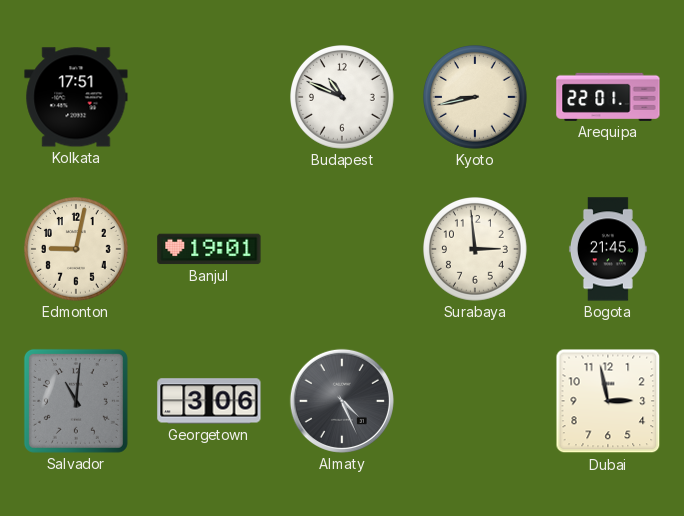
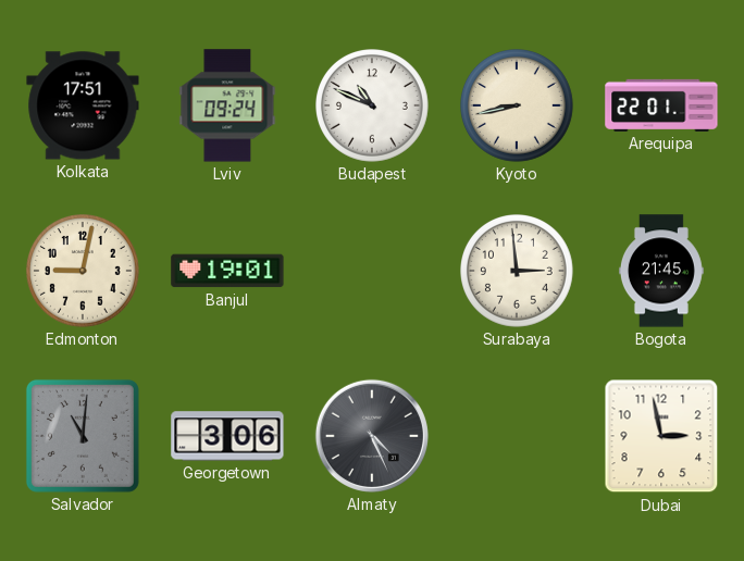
Lviv: none -> 09:24
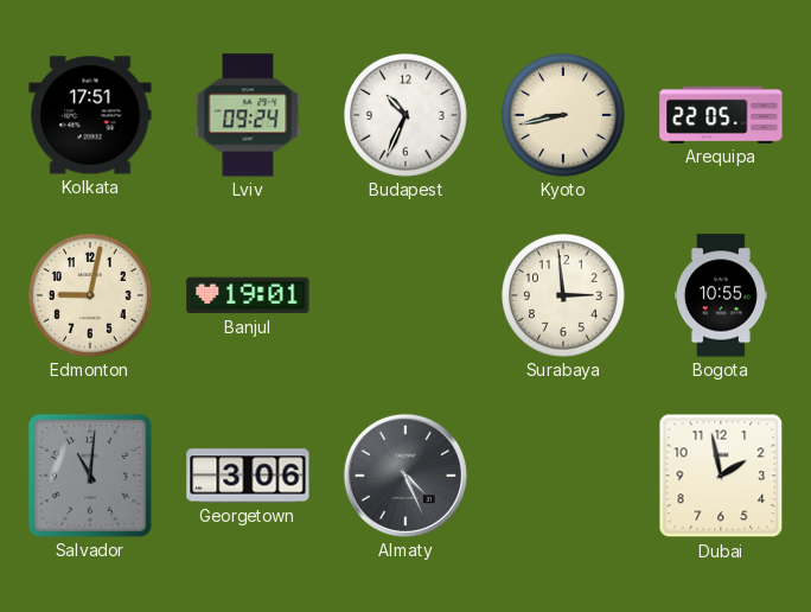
Budapest: 10:49 -> 10:34
Arequipa: 22:01 -> 22:05
Bogota: 21:45 -> 10:55
Dubai: 2:58 -> 1:58
